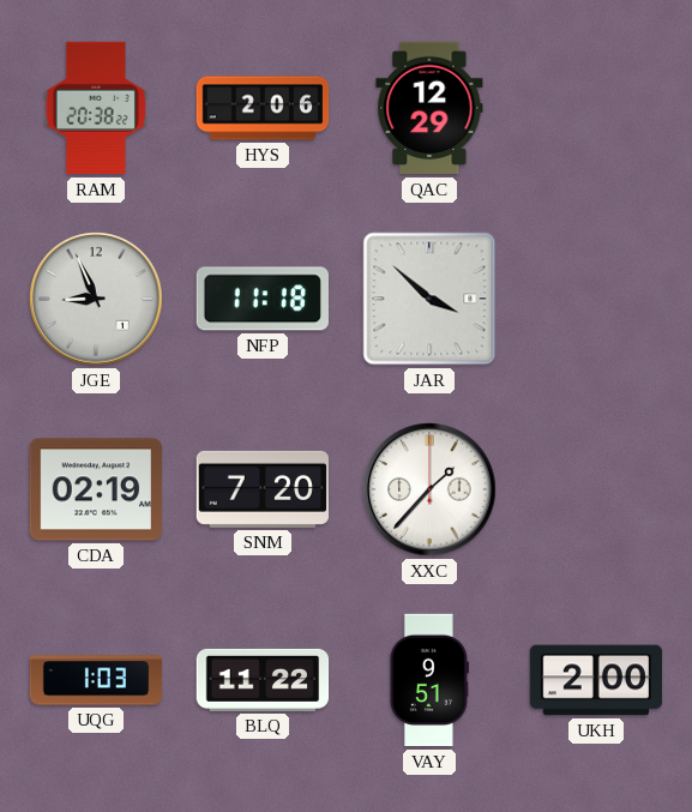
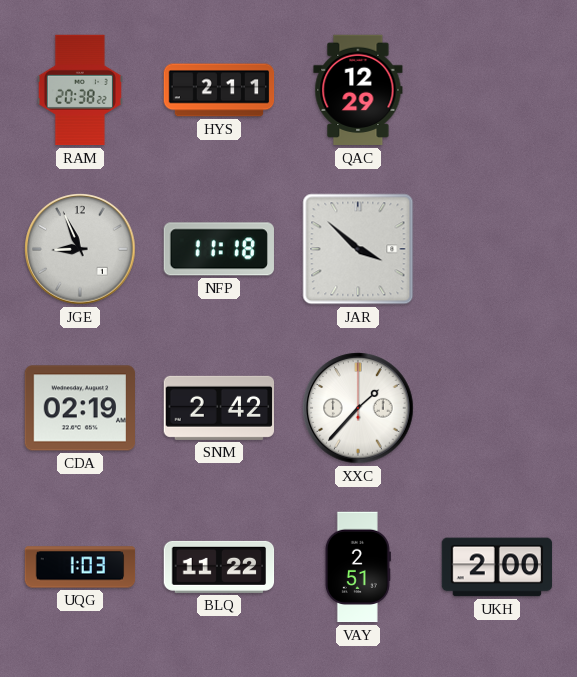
HYS: 2:06 -> 2:11
SNM: 7:20 -> 2:42
VAY: 9:51 -> 2:51
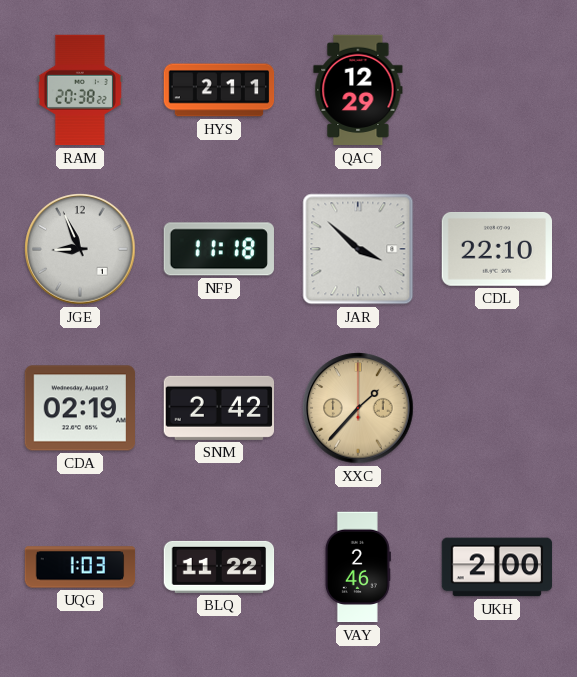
CDL: none -> 22:10
XXC dial: white -> champagne
VAY: 2:51 -> 2:46
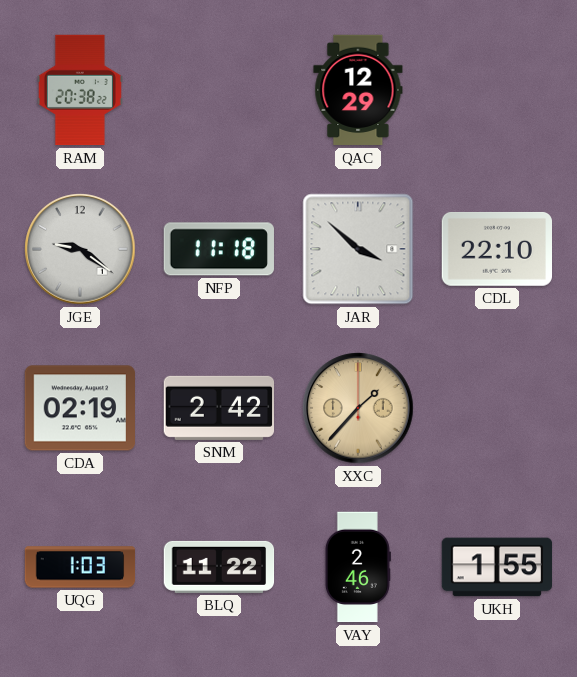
HYS: 2:11 -> none
JGE: 8:56 -> 9:21
UKH: 2:00 -> 1:55
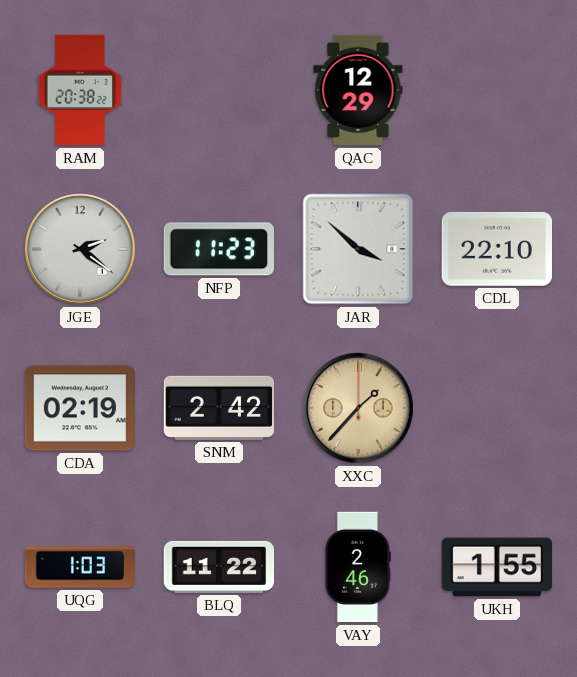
JGE: 9:21 -> 2:21
NFP: 11:18 -> 11:23
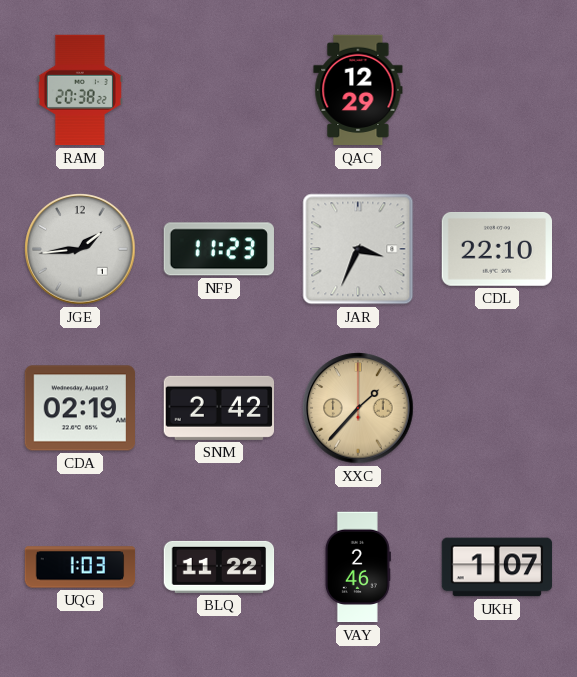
JGE: 2:21 -> 1:44
JAR: 3:52 -> 3:34
UKH: 1:55 -> 1:07
